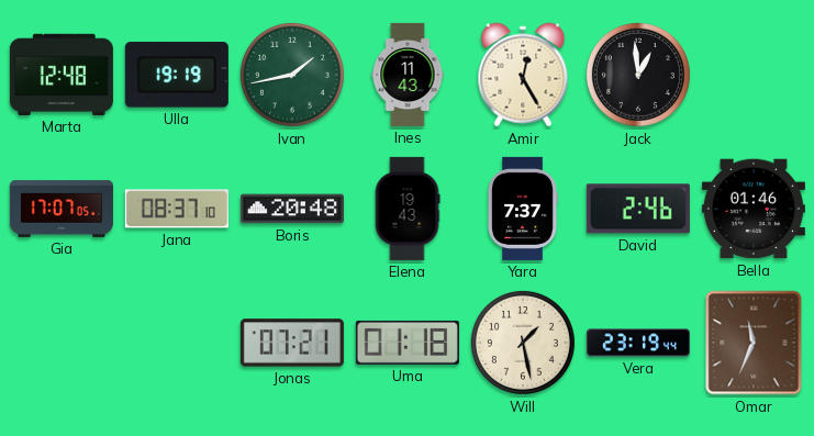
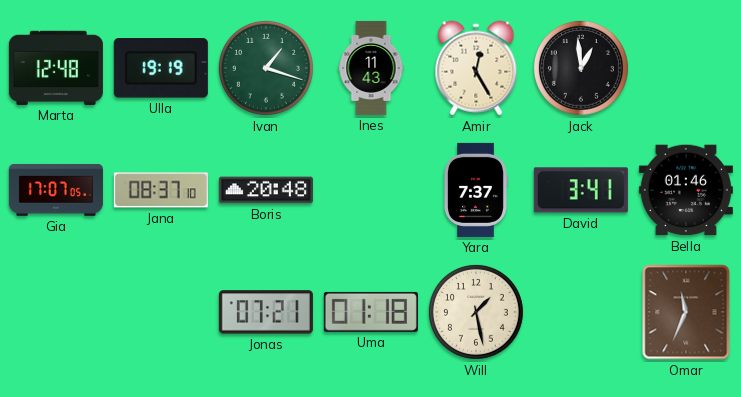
Ivan: 1:43 -> 1:18
Elena: 19:43 -> none
David: 2:46 -> 3:41
Vera: 23:19 -> none
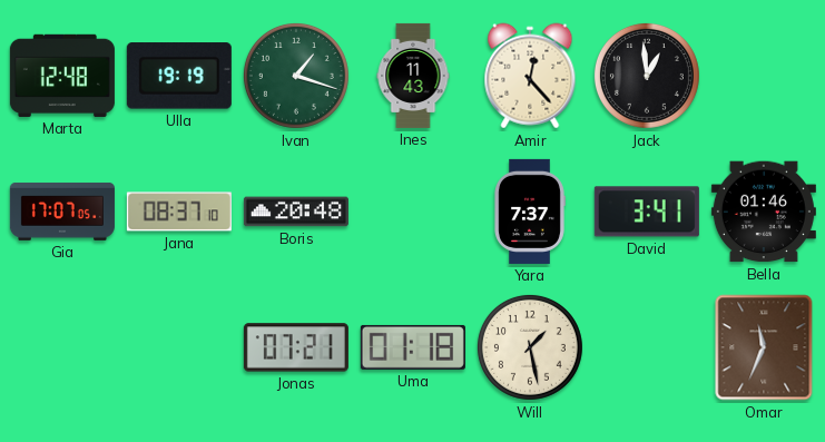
Amir: 12:25 -> 12:23
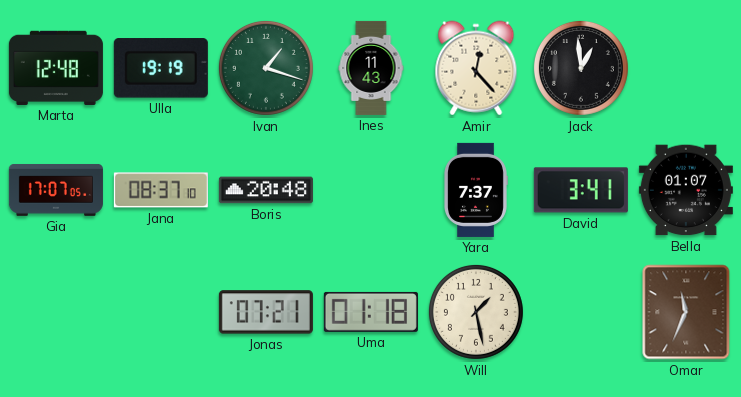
Bella: 01:46 -> 01:07
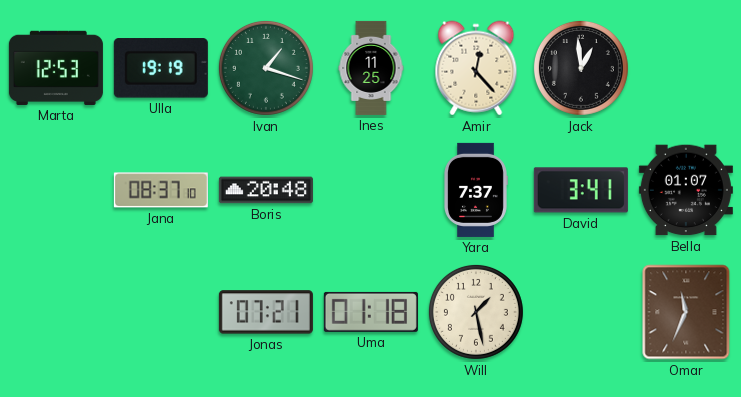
Marta: 12:48 -> 12:53
Ines: 11:43 -> 11:25
Gia: 17:07 -> none
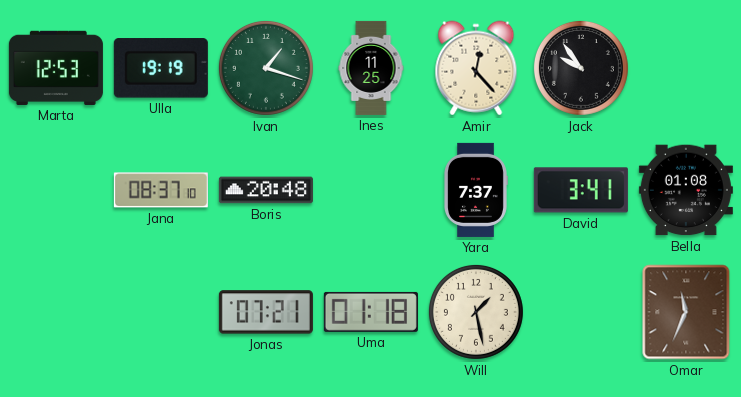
Jack: 12:59 -> 9:54
Bella: 01:07 -> 01:08
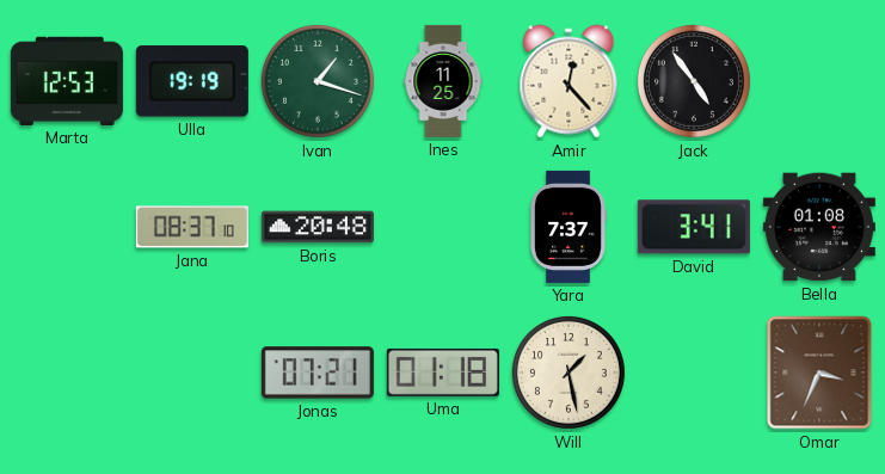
Jack: 9:54 -> 4:54
Omar: 11:34 -> 3:34
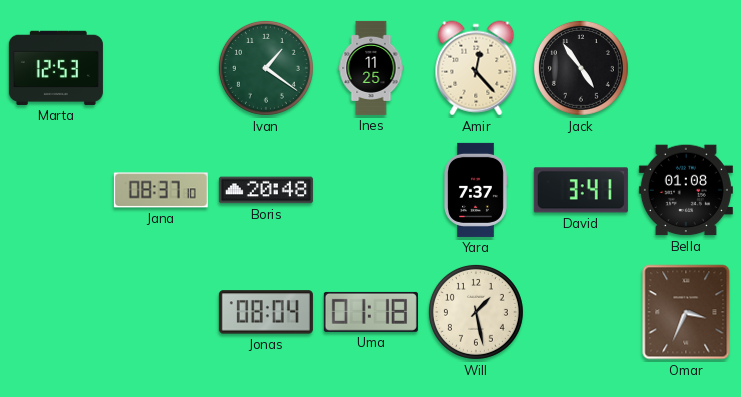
Ulla: 19:19 -> none
Ivan: 1:18 -> 1:21
Jonas: 07:21 -> 08:04
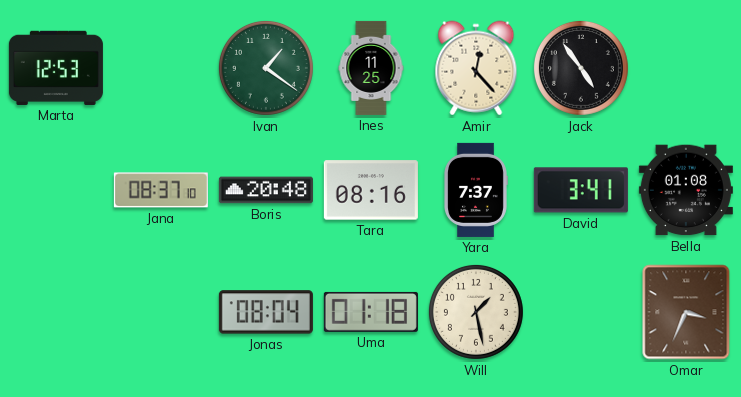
Tara: none -> 08:16
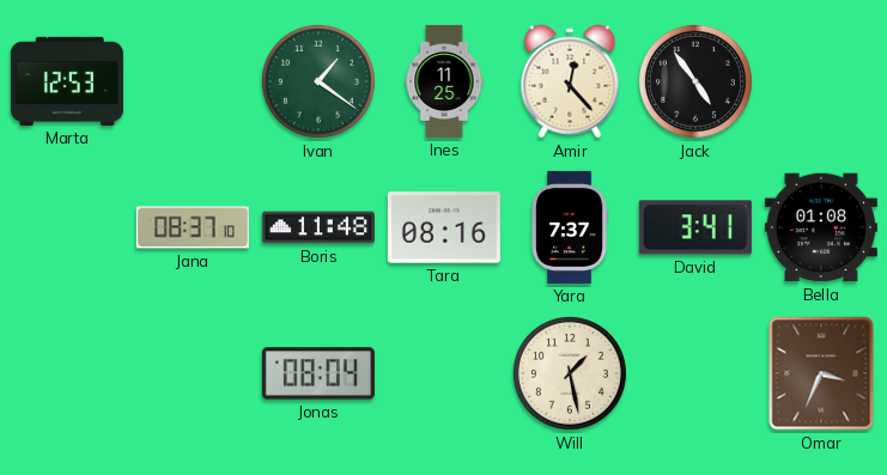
Boris: 20:48 -> 11:48
Uma: 01:18 -> none
